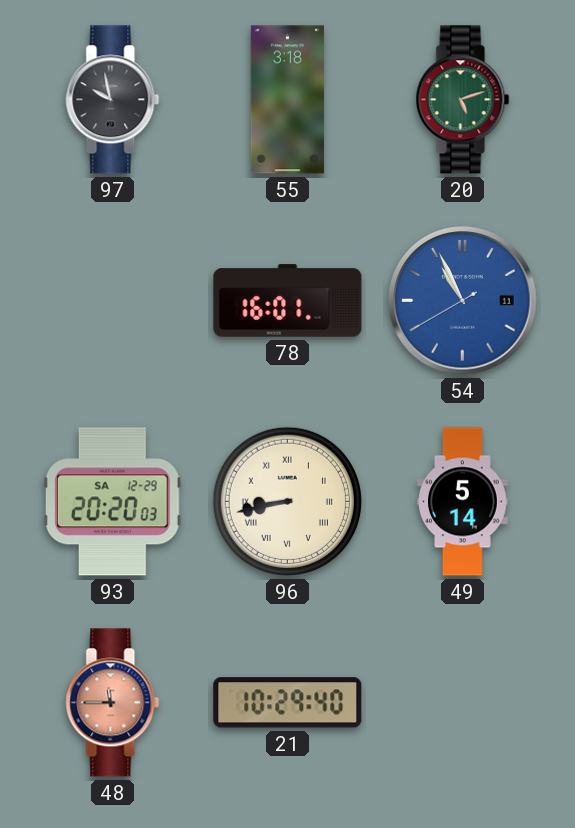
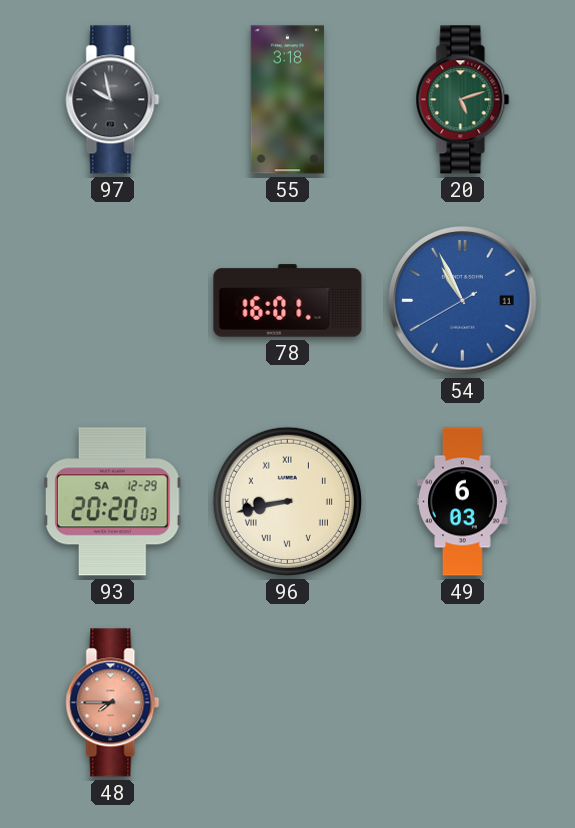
49: 5:14 -> 6:03
48: 11:45 -> 7:45
21: 10:29 -> none
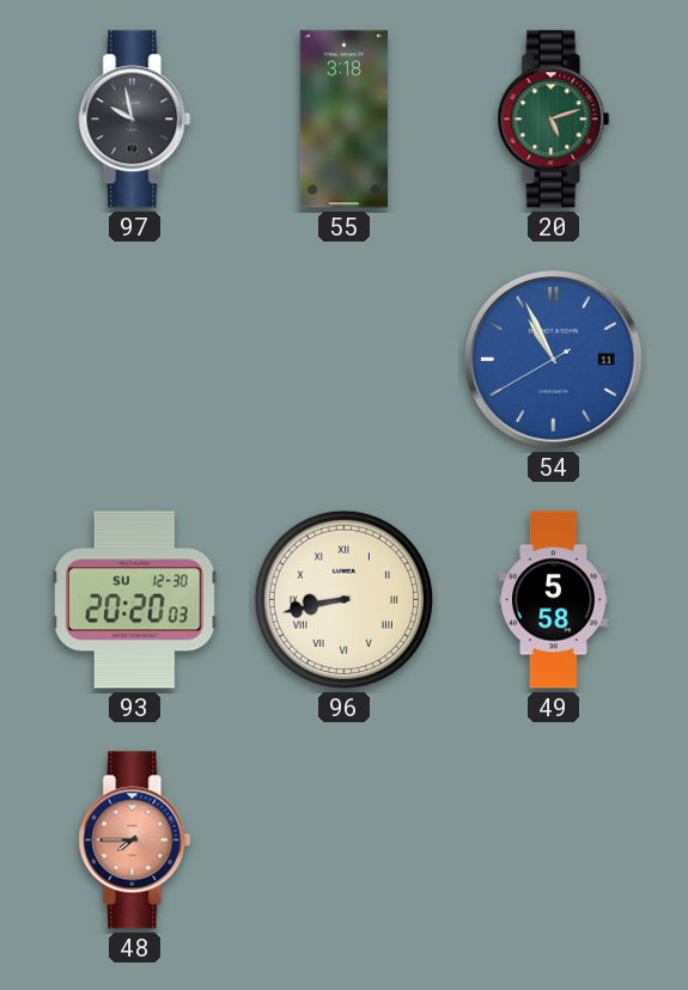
78: 16:01 -> none
93 date: SA 12-29 -> SU 12-30
49: 6:03 -> 5:58
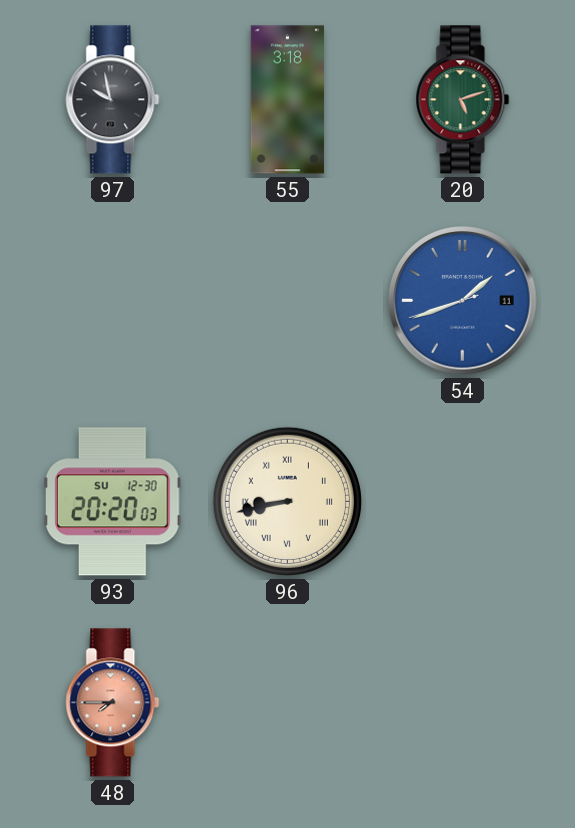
54: 10:55 -> 1:41
49: 5:58 -> none
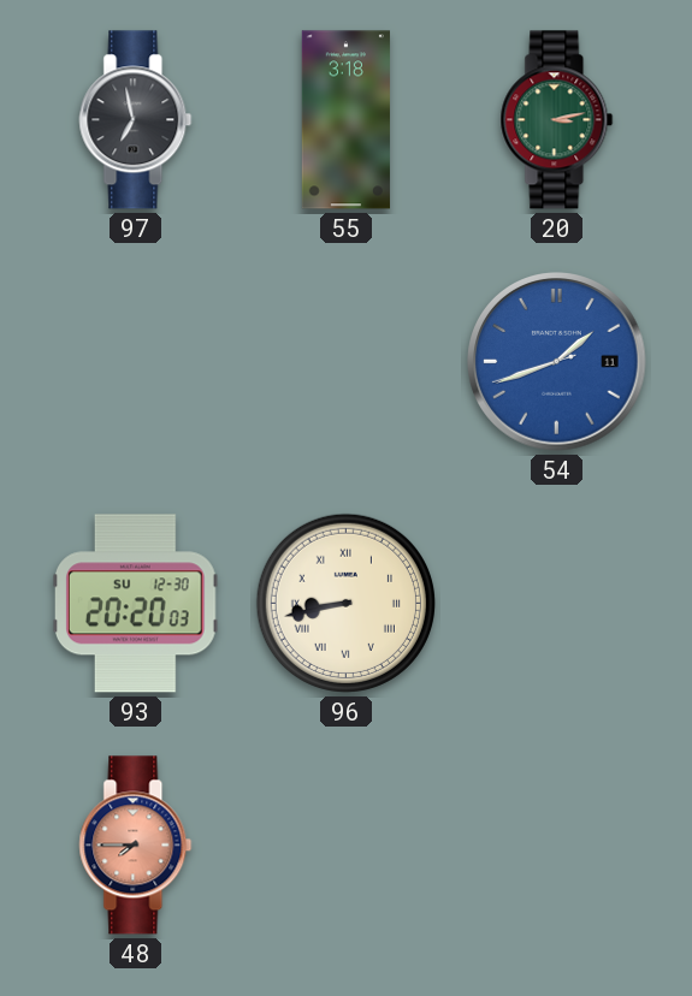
97: 9:58 -> 6:58
20: 5:12 -> 3:13
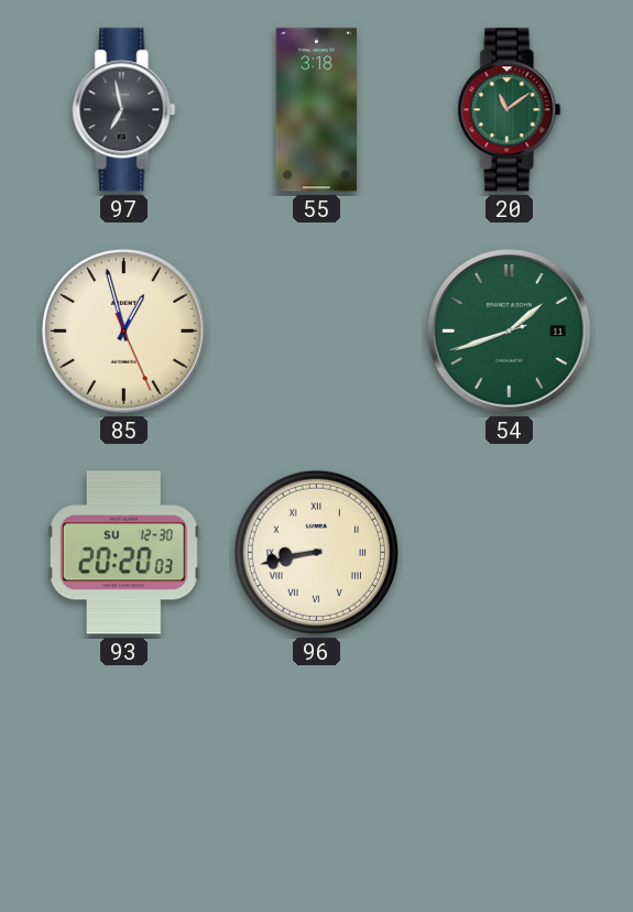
20: 3:13 -> 11:09
85: none -> 12:57
54 dial: blue -> green
48: 7:45 -> none
